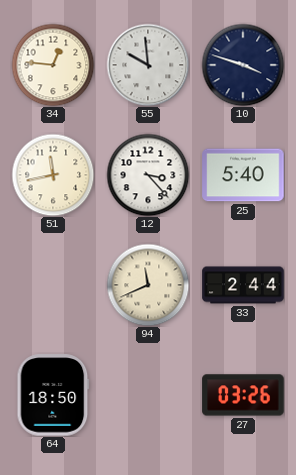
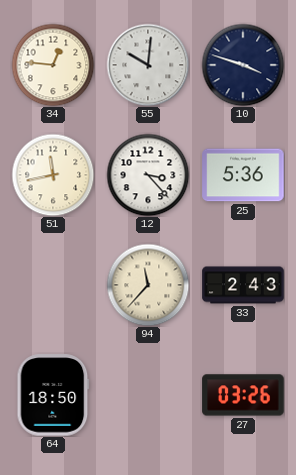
55: 9:59 -> 10:01
25: 5:40 -> 5:36
94: 11:41 -> 11:37
33: 2:44 -> 2:43
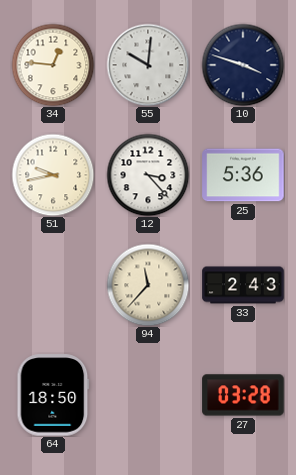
51: 11:43 -> 9:43
27: 03:26 -> 03:28
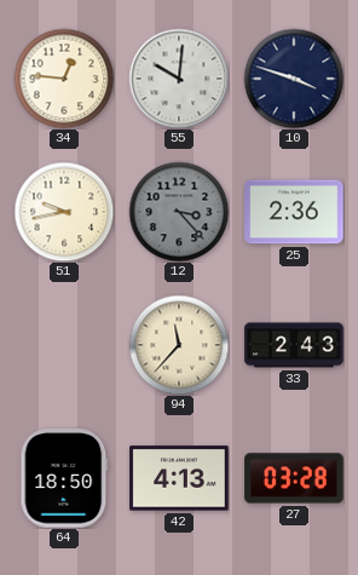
12 dial: white -> grey
25: 5:36 -> 2:36
42: none -> 4:13
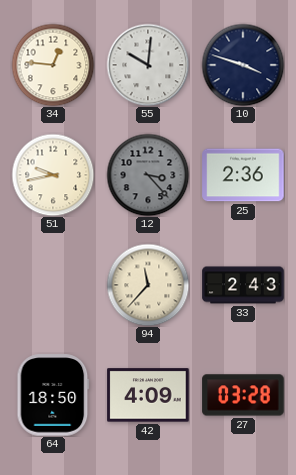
42: 4:13 -> 4:09
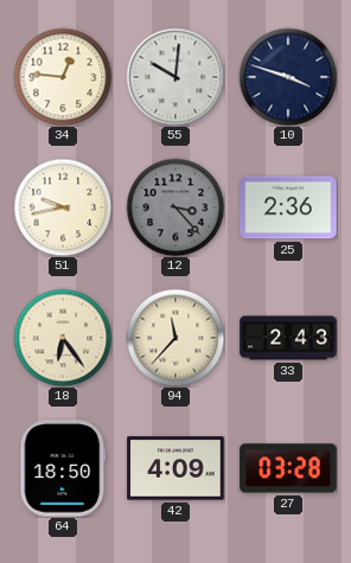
18: none -> 6:24
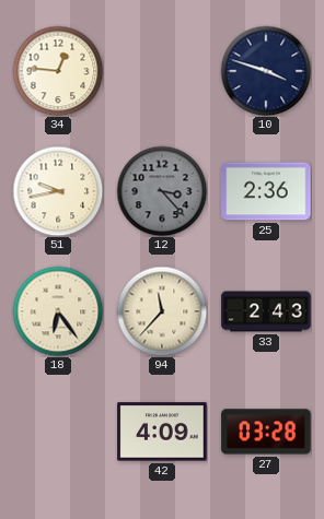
55: 10:01 -> none
64: 18:50 -> none
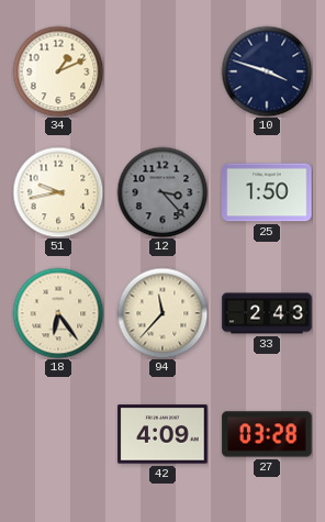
34: 12:46 -> 1:11
25: 2:36 -> 1:50
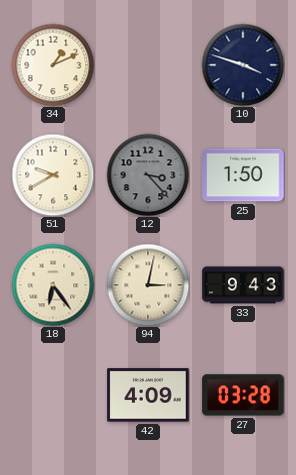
51: 9:43 -> 9:40
94: 11:37 -> 3:02
33: 2:43 -> 9:43
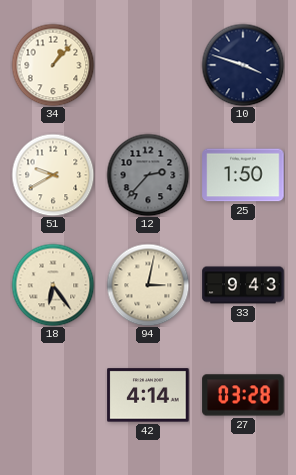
34: 1:11 -> 1:07
12: 3:23 -> 2:37
42: 4:09 -> 4:14
